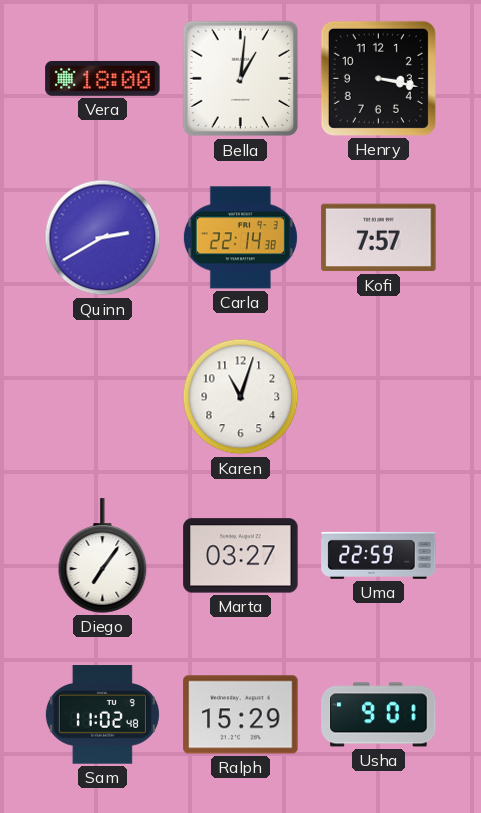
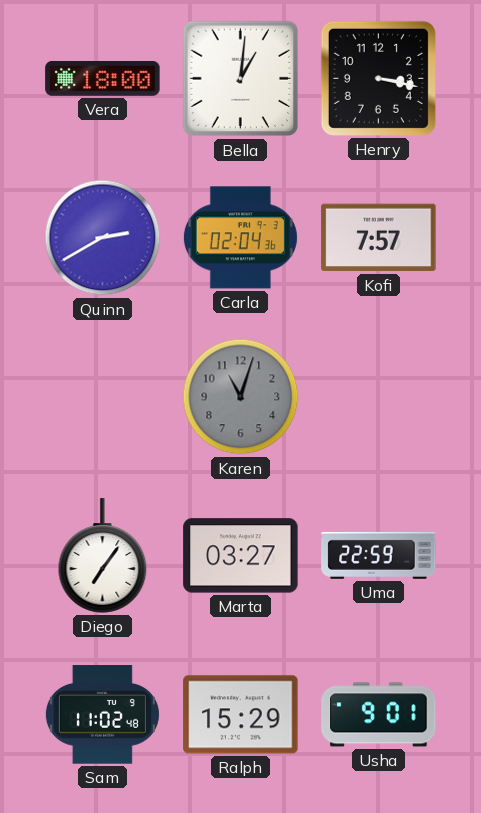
Carla: 22:14 -> 02:04
Karen dial: white -> grey
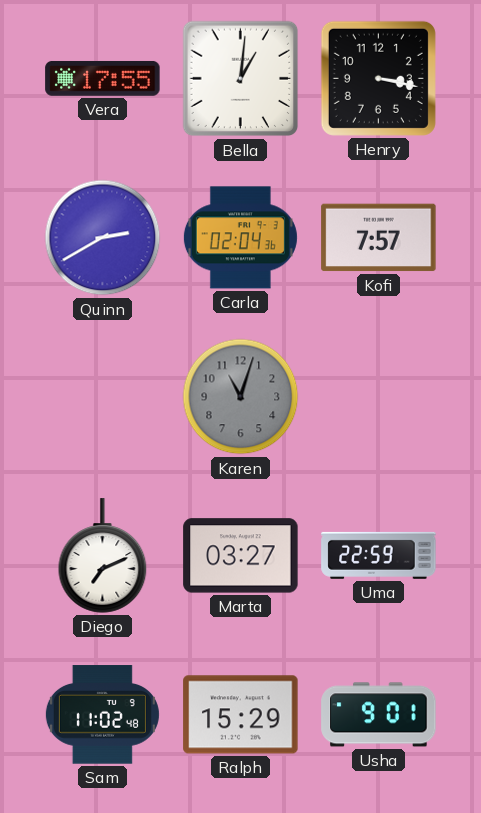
Vera: 18:00 -> 17:55
Diego: 7:06 -> 7:11
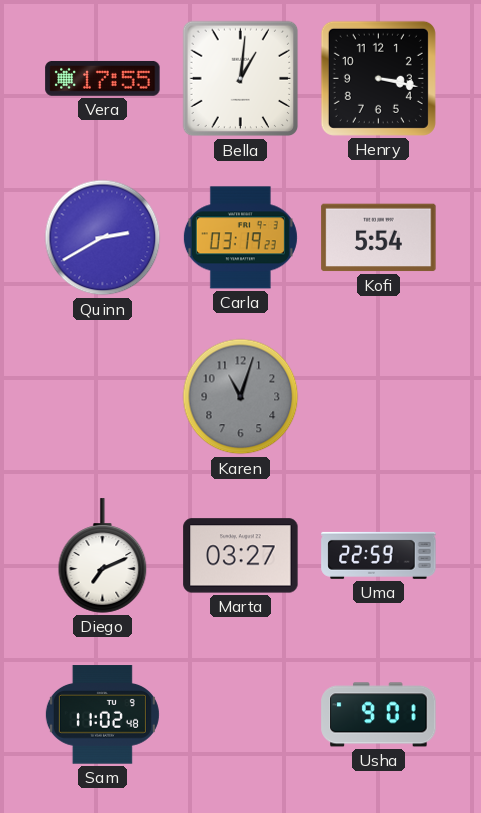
Carla: 02:04 -> 03:19
Kofi: 7:57 -> 5:54
Ralph: 15:29 -> none
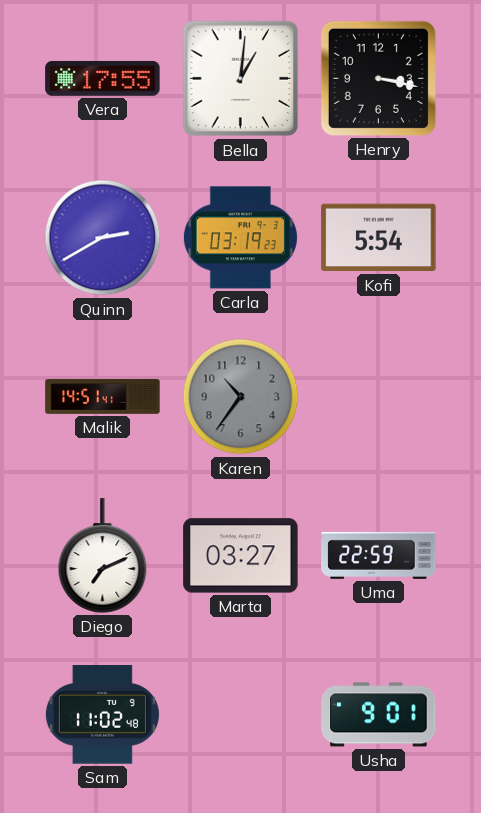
Malik: none -> 14:51
Karen: 11:03 -> 10:36
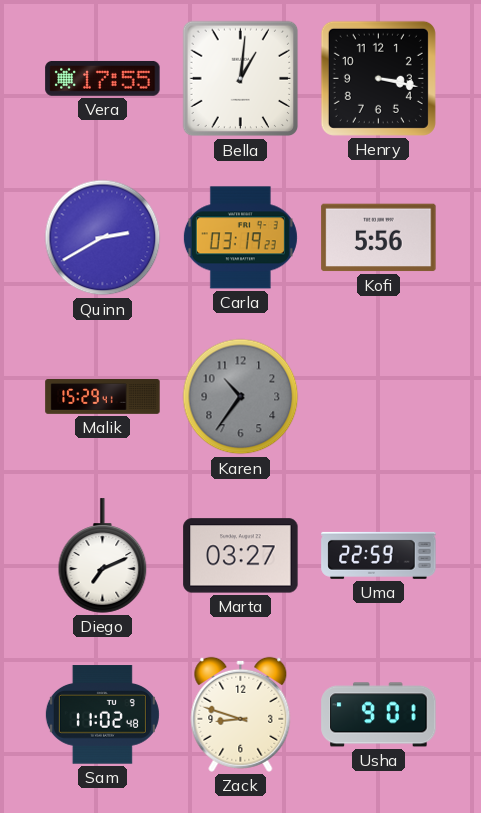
Kofi: 5:54 -> 5:56
Malik: 14:51 -> 15:29
Zack: none -> 8:48
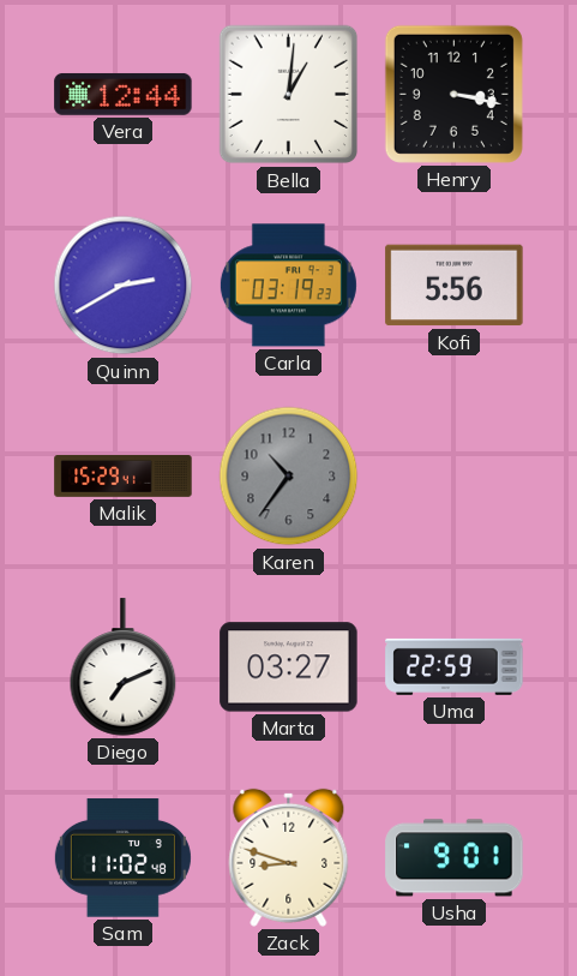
Vera: 17:55 -> 12:44
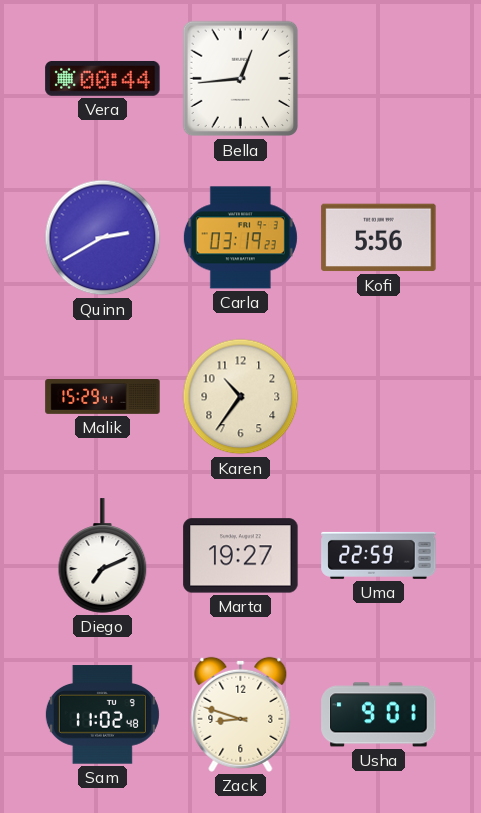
Vera: 12:44 -> 00:44
Bella: 1:01 -> 12:44
Henry: 3:17 -> none
Karen dial: grey -> cream
Marta: 03:27 -> 19:27
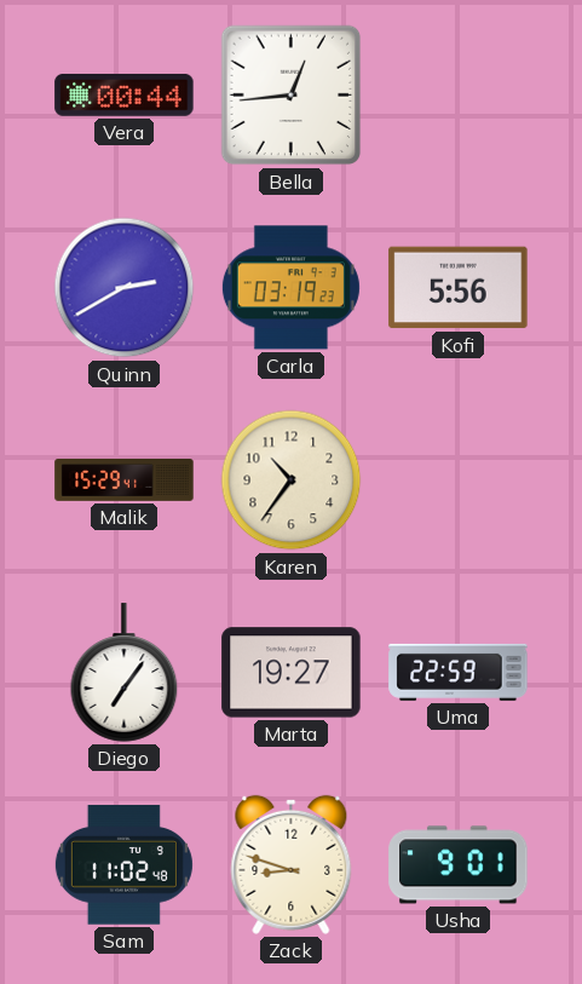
Diego: 7:11 -> 7:06
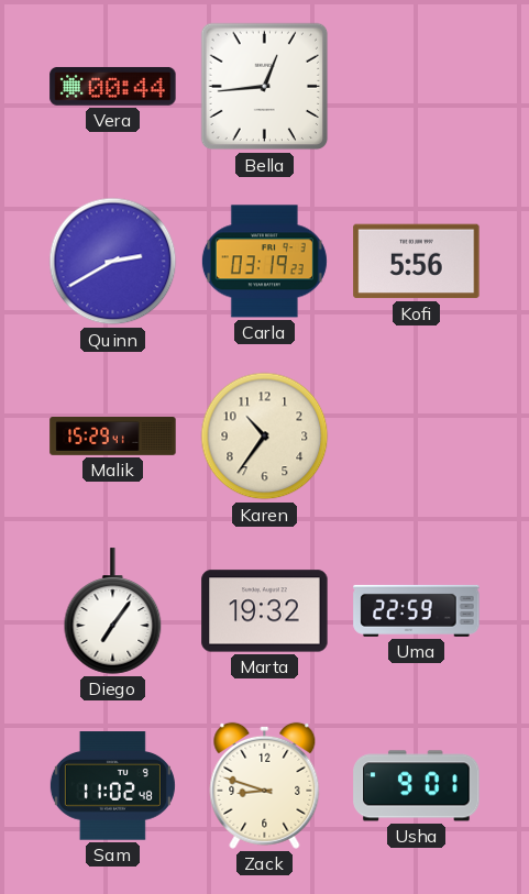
Marta: 19:27 -> 19:32
